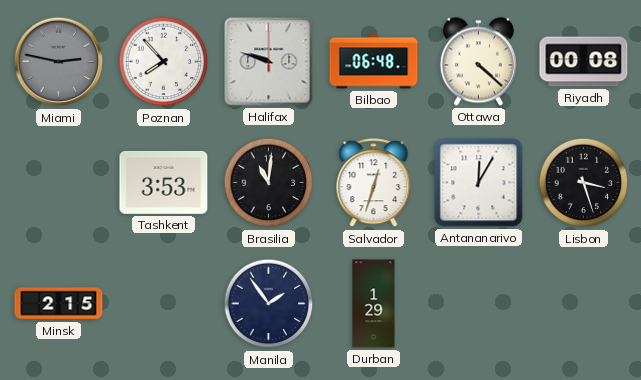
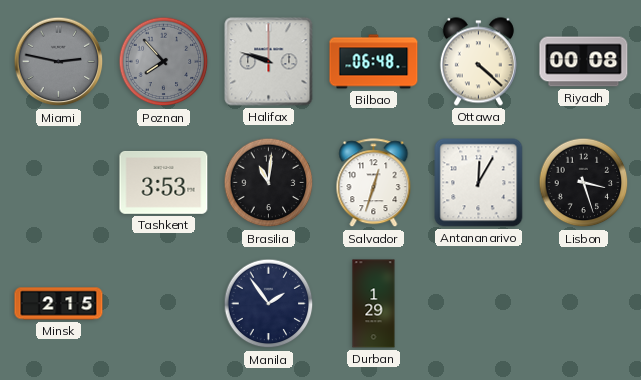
Poznan dial: white -> grey
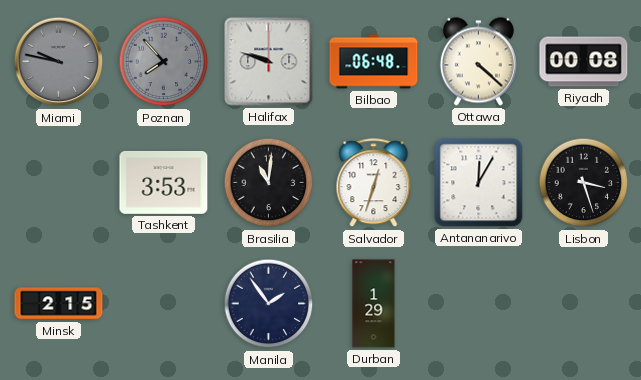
Miami: 2:47 -> 9:47
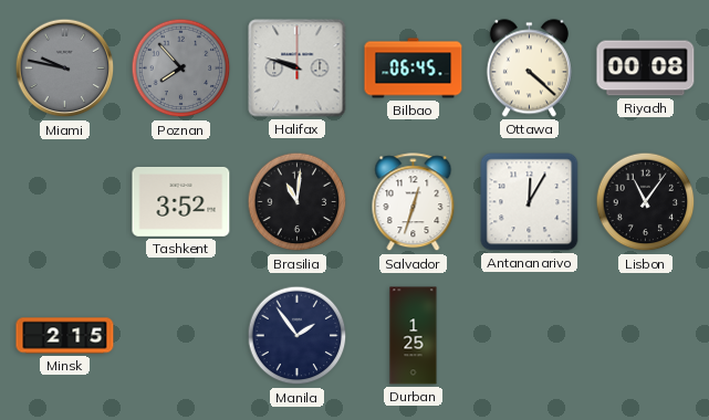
Bilbao: 06:48 -> 06:45
Tashkent: 3:53 -> 3:52
Lisbon: 3:27 -> 11:06
Durban: 1:29 -> 1:25
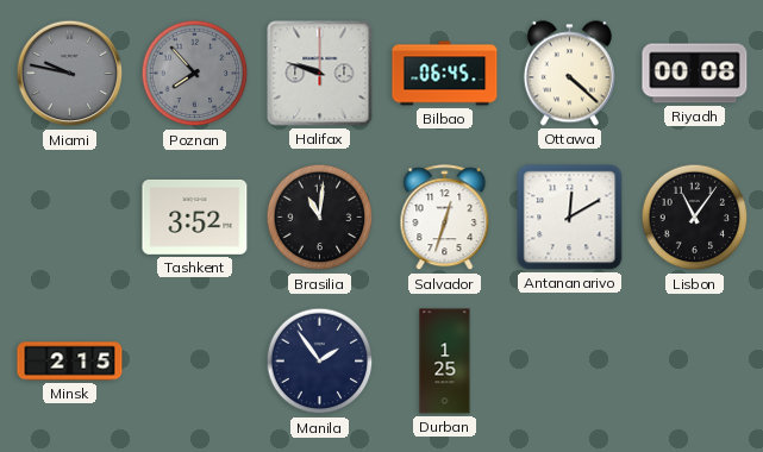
Antananarivo: 12:05 -> 12:10
